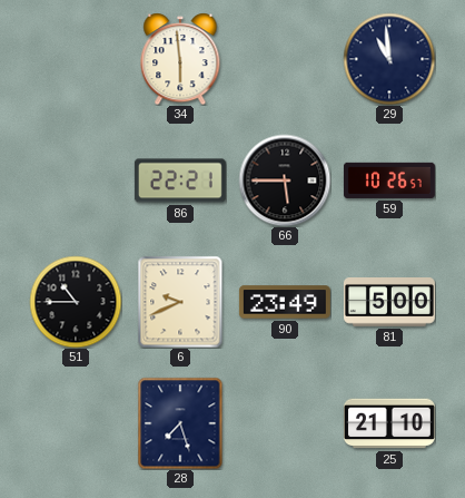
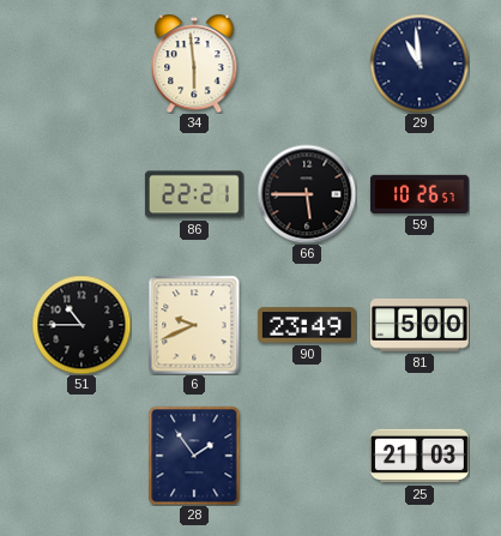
28: 7:27 -> 1:54
25: 21:10 -> 21:03
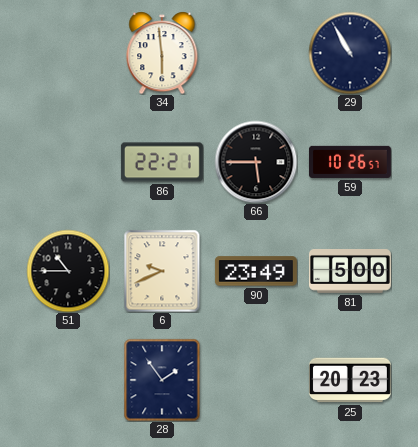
29: 10:59 -> 10:55
25: 21:03 -> 20:23
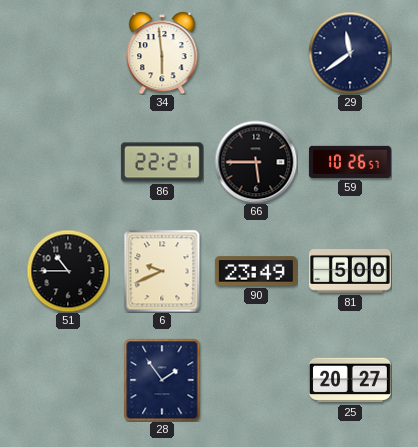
29: 10:55 -> 11:39
25: 20:23 -> 20:27
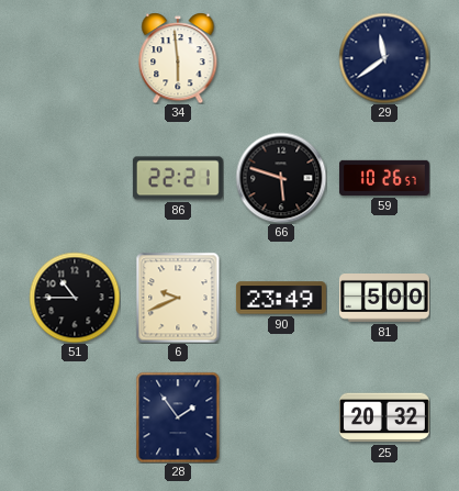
66: 5:45 -> 5:48
25: 20:27 -> 20:32
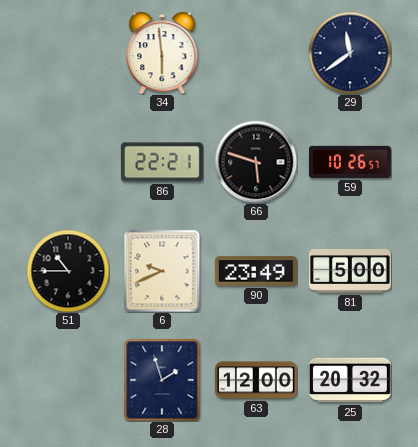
28: 1:54 -> 1:57
63: none -> 12:00
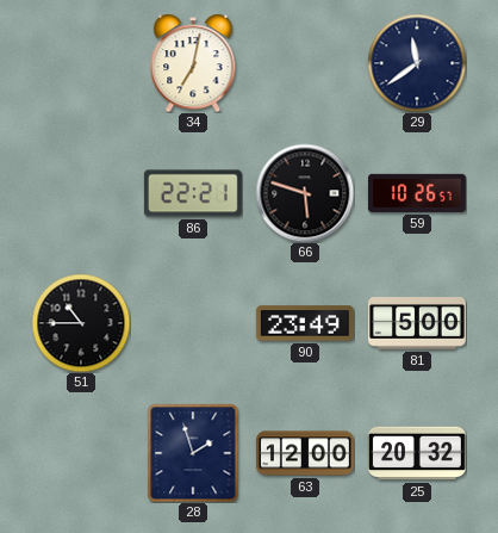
34: 5:59 -> 7:02
6: 9:41 -> none
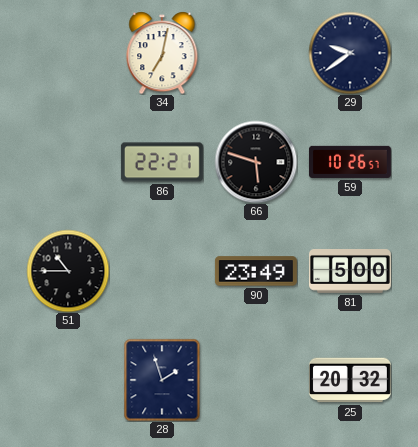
29: 11:39 -> 9:39
63: 12:00 -> none
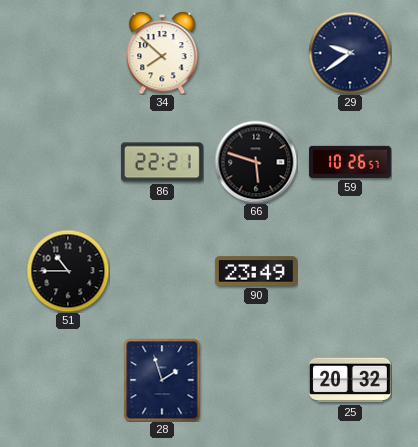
34: 7:02 -> 7:52
81: 5:00 -> none
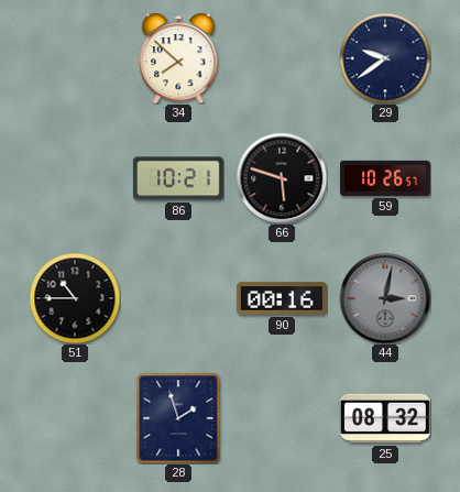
86: 22:21 -> 10:21
90: 23:49 -> 00:16
44: none -> 3:02
25: 20:32 -> 08:32
